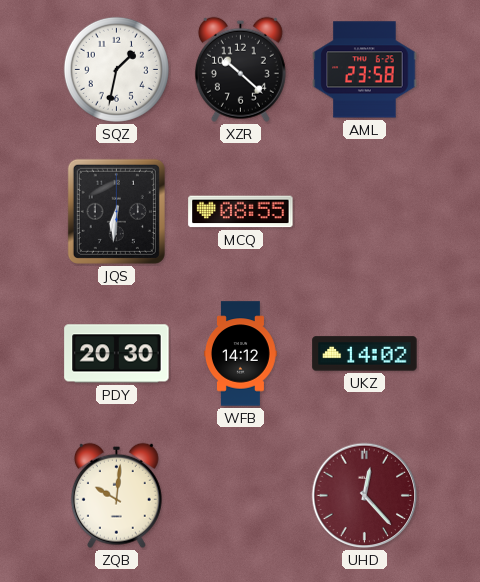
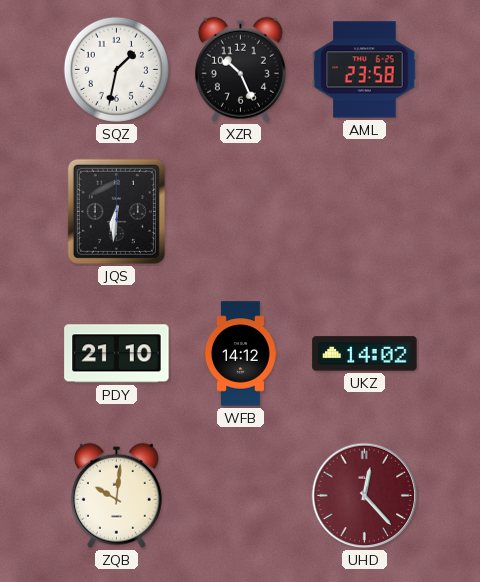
XZR: 10:22 -> 10:26
MCQ: 08:55 -> none
PDY: 20:30 -> 21:10
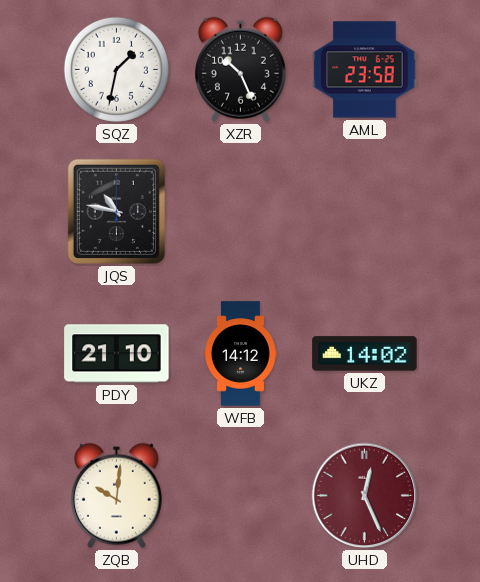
JQS: 6:31 -> 10:47
UHD: 12:23 -> 12:26
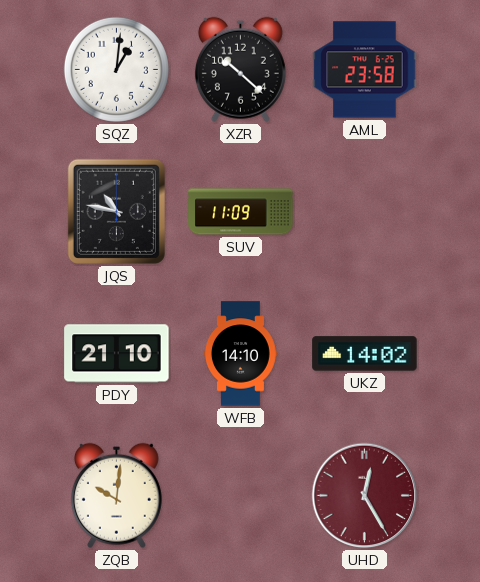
SQZ: 1:32 -> 1:01
XZR: 10:26 -> 10:22
SUV: none -> 11:09
WFB: 14:12 -> 14:10
UHD: 12:26 -> 12:25
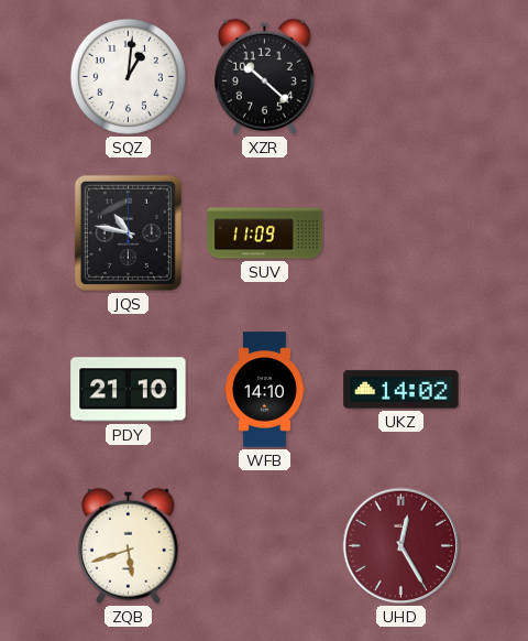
AML: 23:58 -> none
ZQB: 10:01 -> 5:42
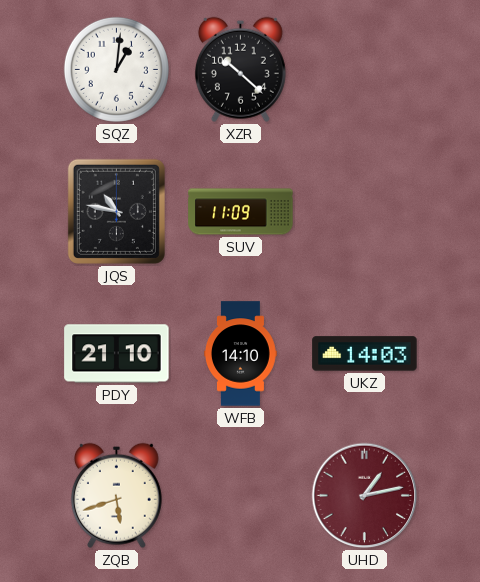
UKZ: 14:02 -> 14:03
UHD: 12:25 -> 1:13
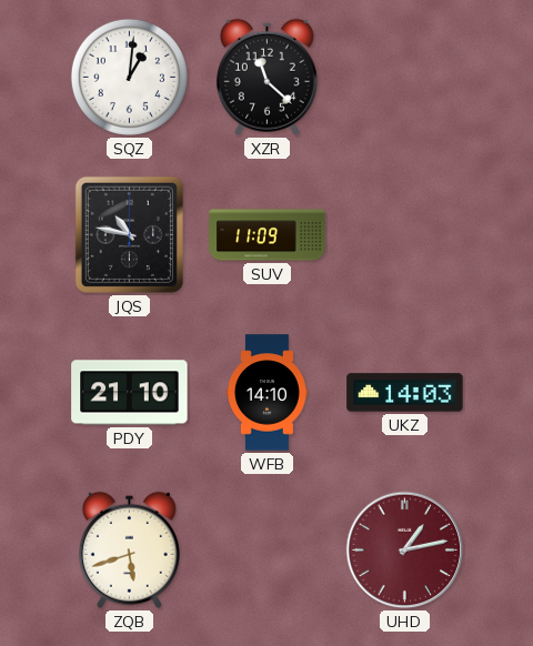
XZR: 10:22 -> 11:22
